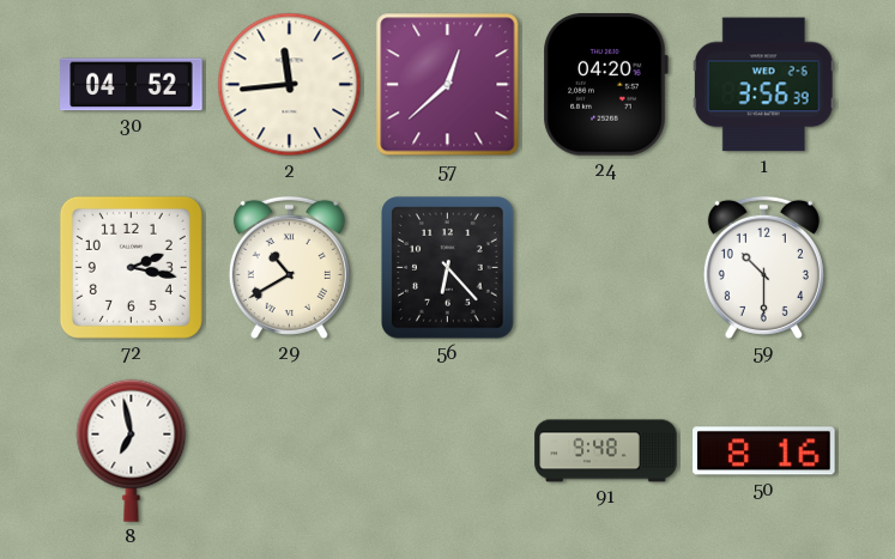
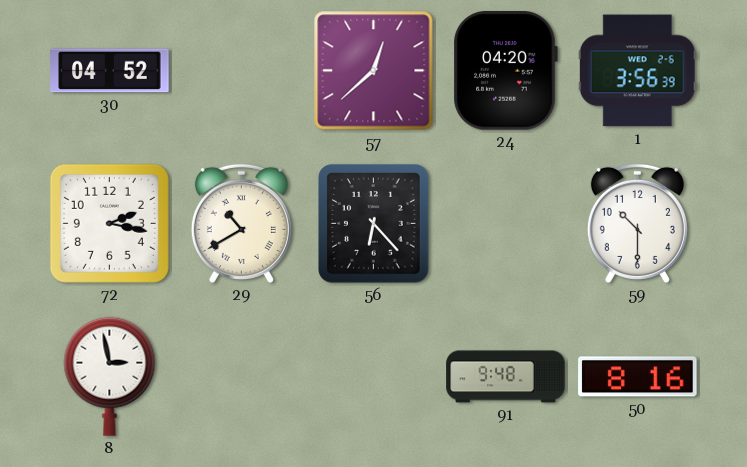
2: 11:44 -> none
8: 6:58 -> 2:58
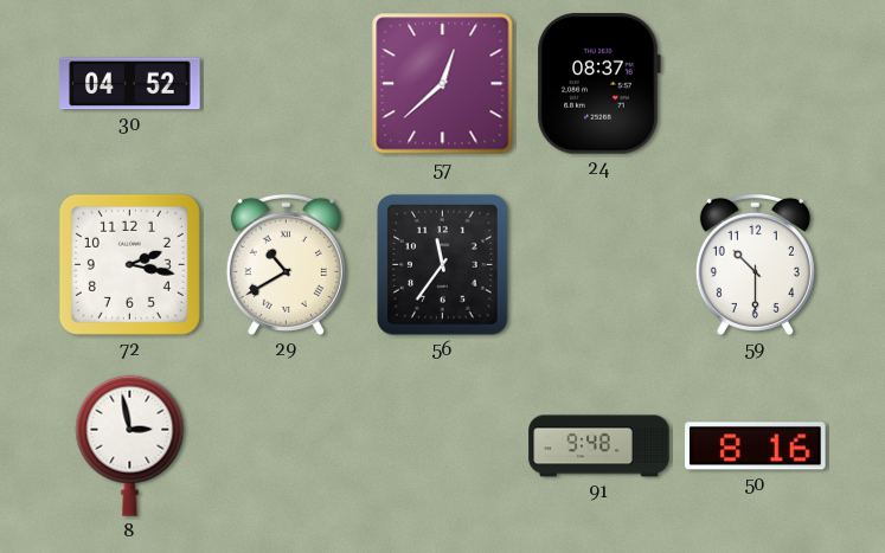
24: 04:20 -> 08:37
1: 3:56 -> none
56: 6:23 -> 11:36
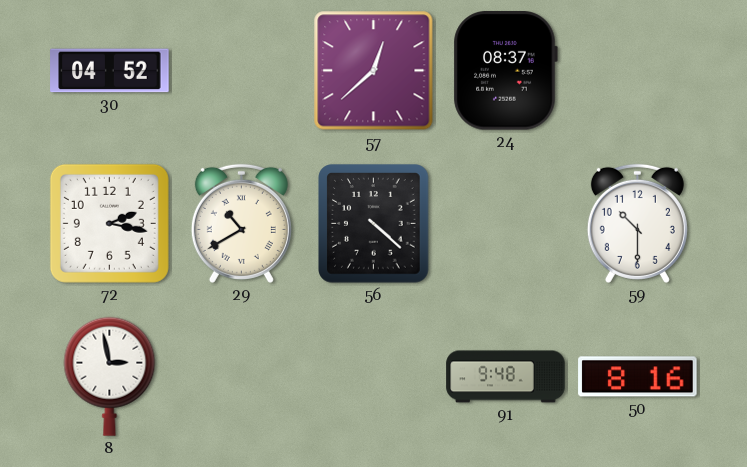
56: 11:36 -> 4:22
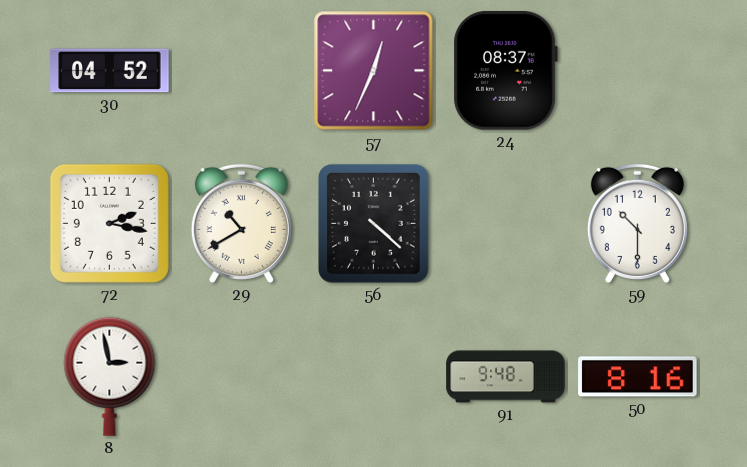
57: 12:38 -> 12:34
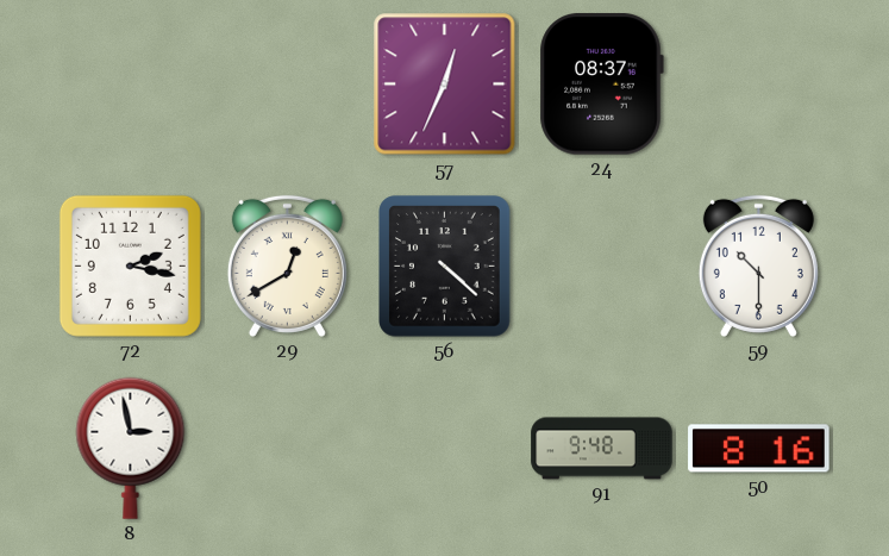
30: 04:52 -> none
29: 10:40 -> 12:40
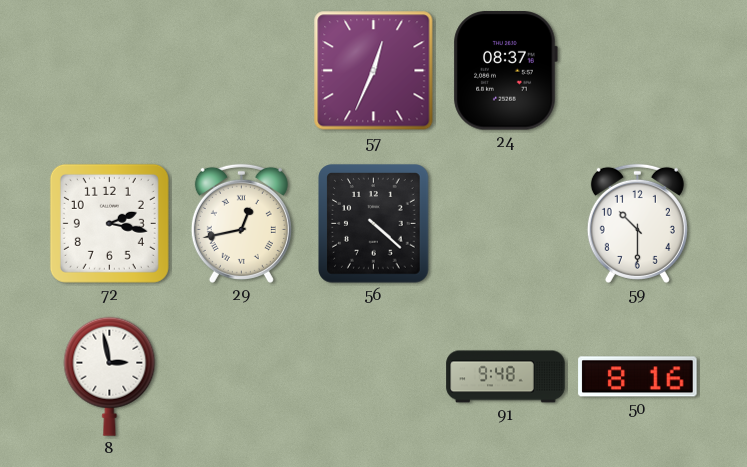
29: 12:40 -> 12:43
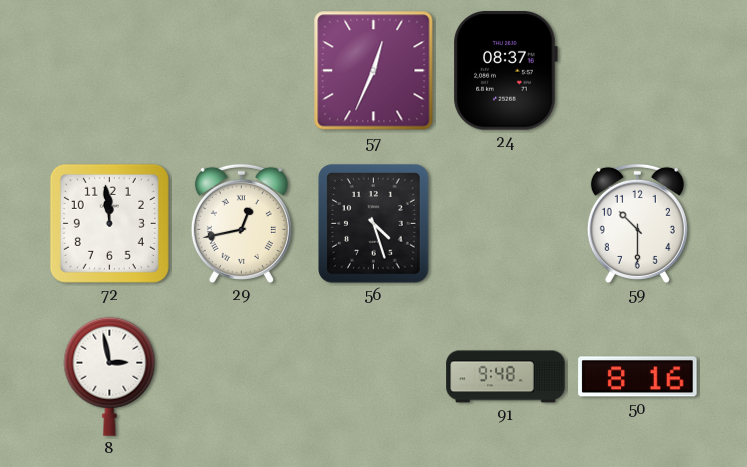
72: 2:17 -> 11:59
56: 4:22 -> 4:27
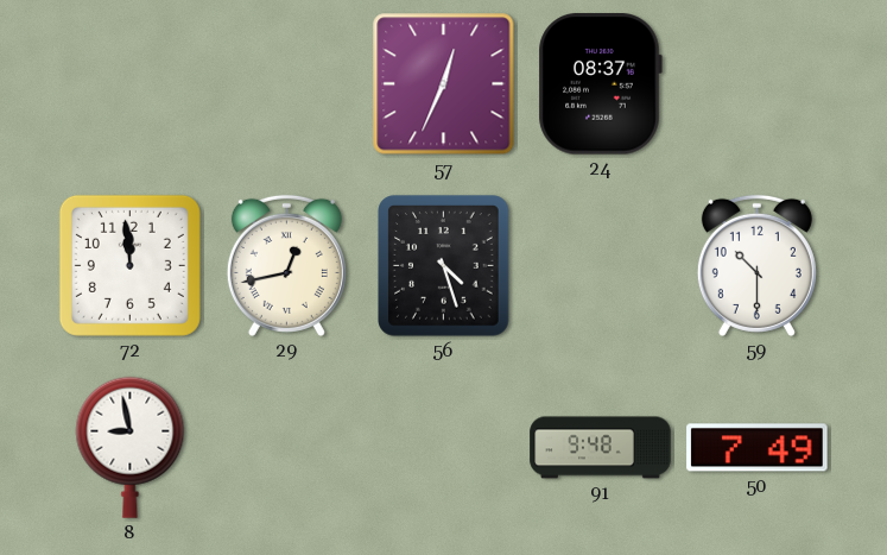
8: 2:58 -> 8:58
50: 8:16 -> 7:49
